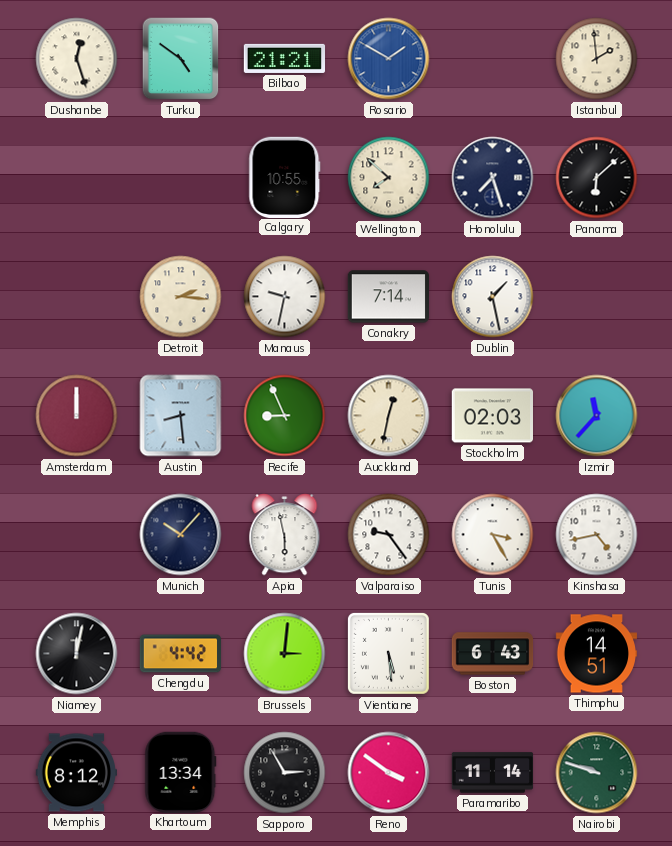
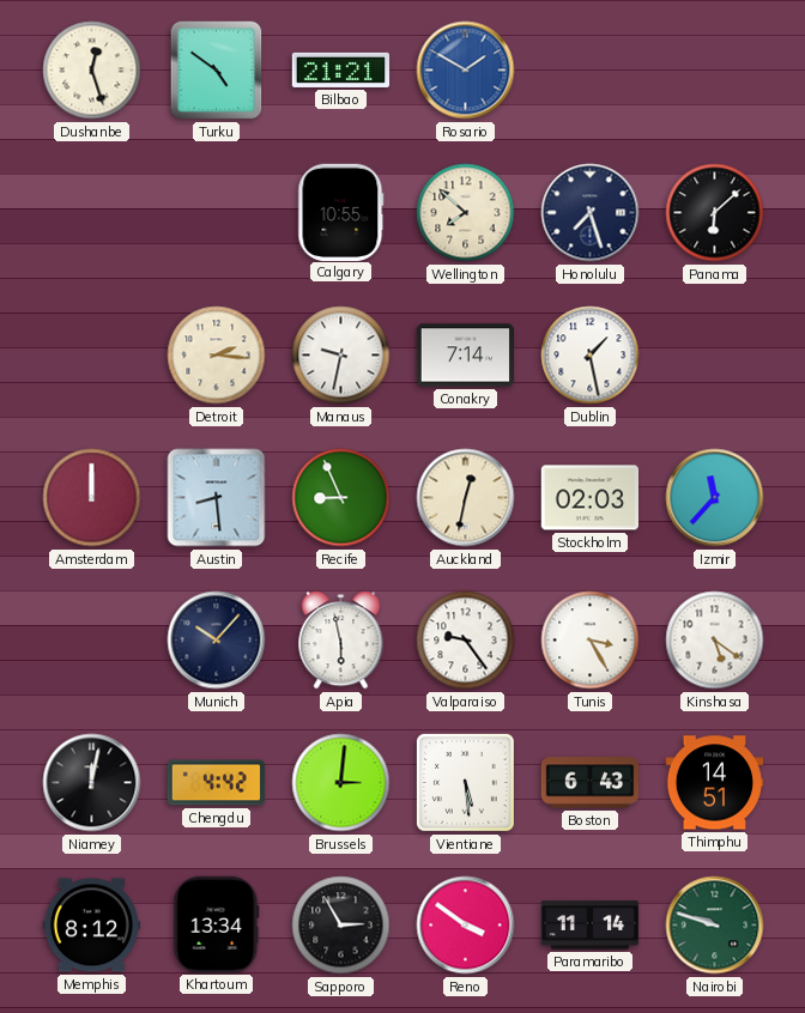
Istanbul: 1:59 -> none
Kinshasa: 4:43 -> 5:21
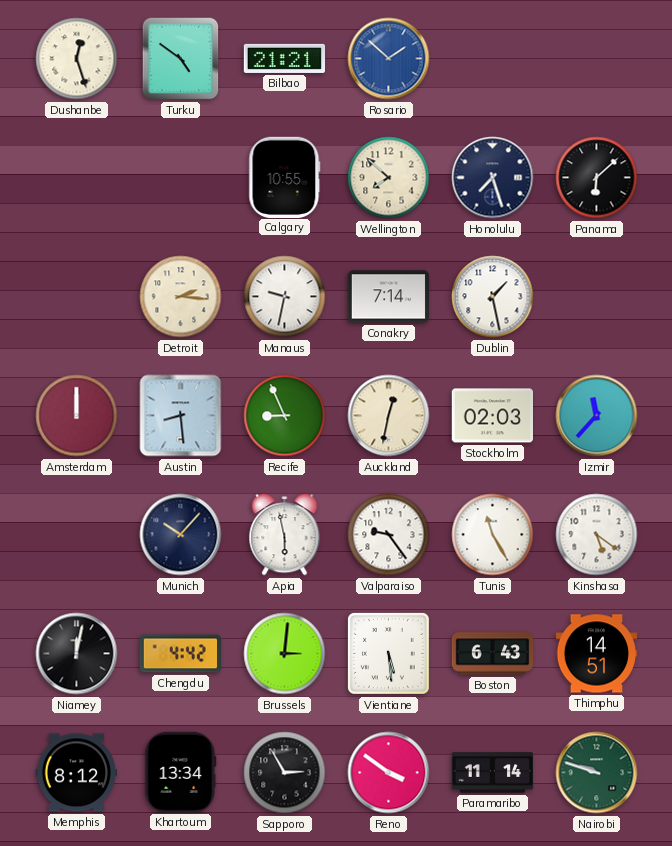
Rosario: 1:50 -> 1:52
Tunis: 3:25 -> 11:25
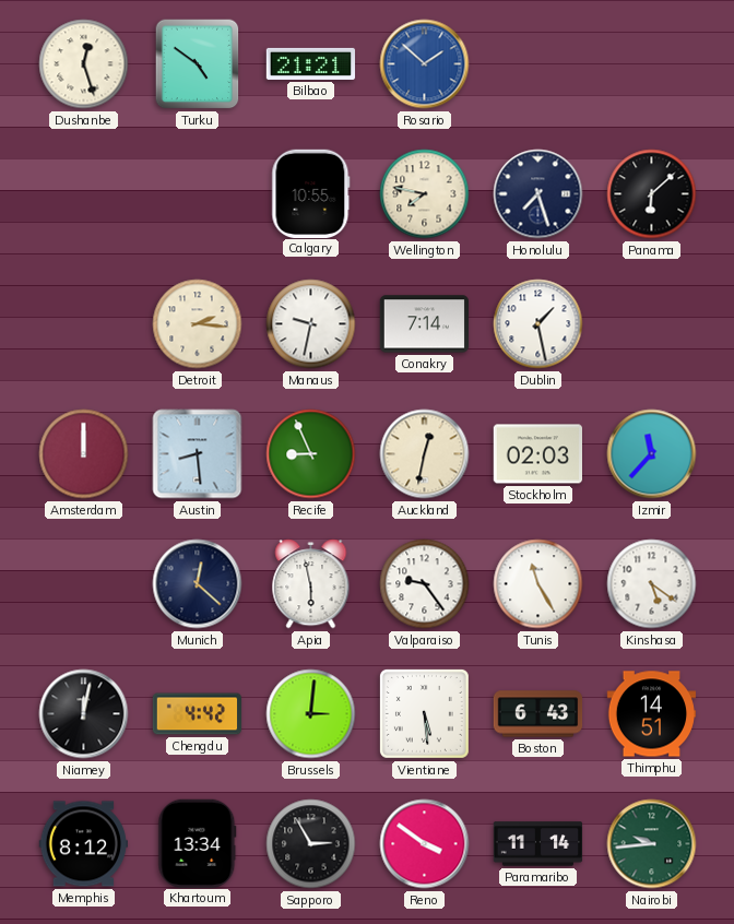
Wellington: 7:52 -> 7:47
Munich: 10:07 -> 12:22
Nairobi: 9:48 -> 9:44
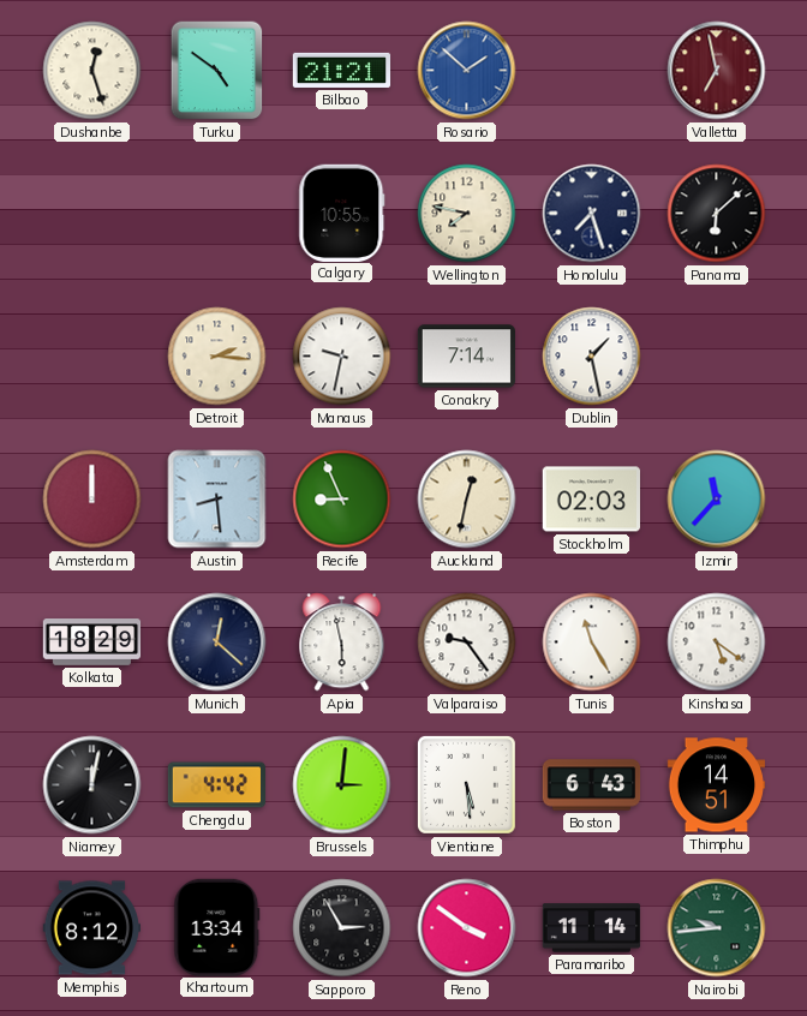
Valletta: none -> 6:58
Kolkata: none -> 18:29
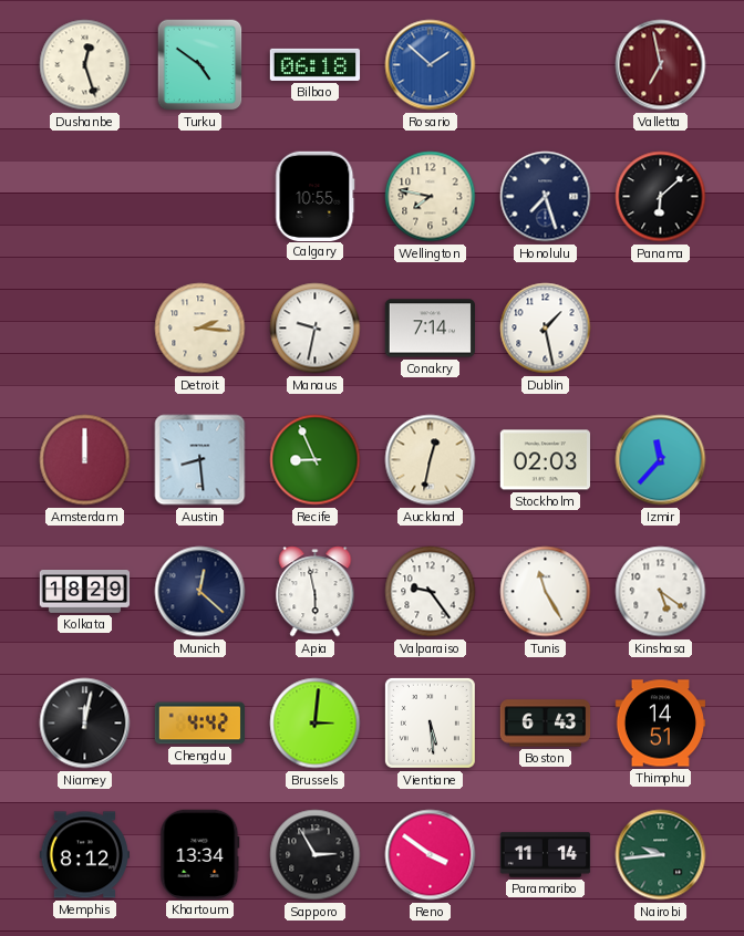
Bilbao: 21:21 -> 06:18
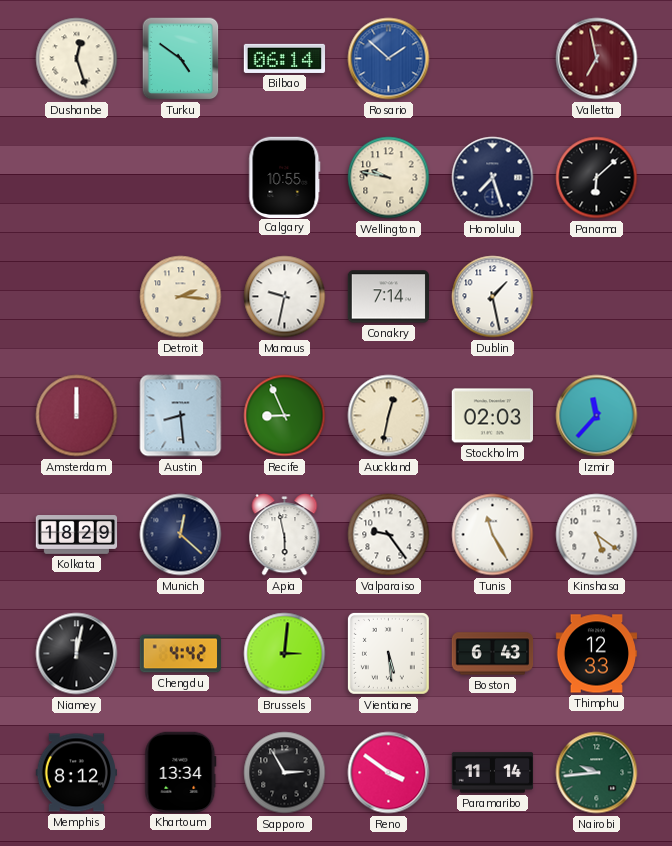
Bilbao: 06:18 -> 06:14
Wellington: 7:47 -> 9:47
Thimphu: 14:51 -> 12:33
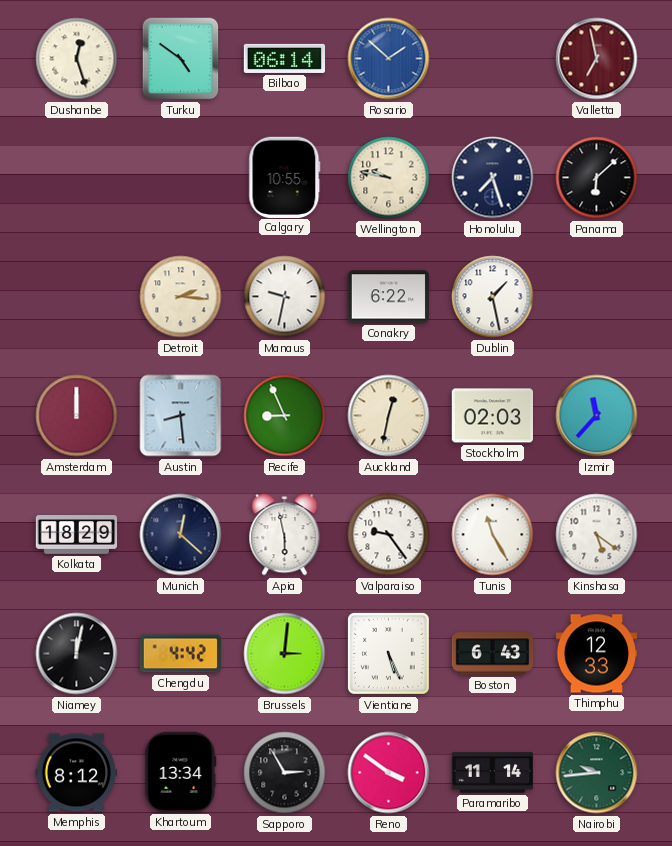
Conakry: 7:14 -> 6:22
Vientiane: 5:29 -> 5:26
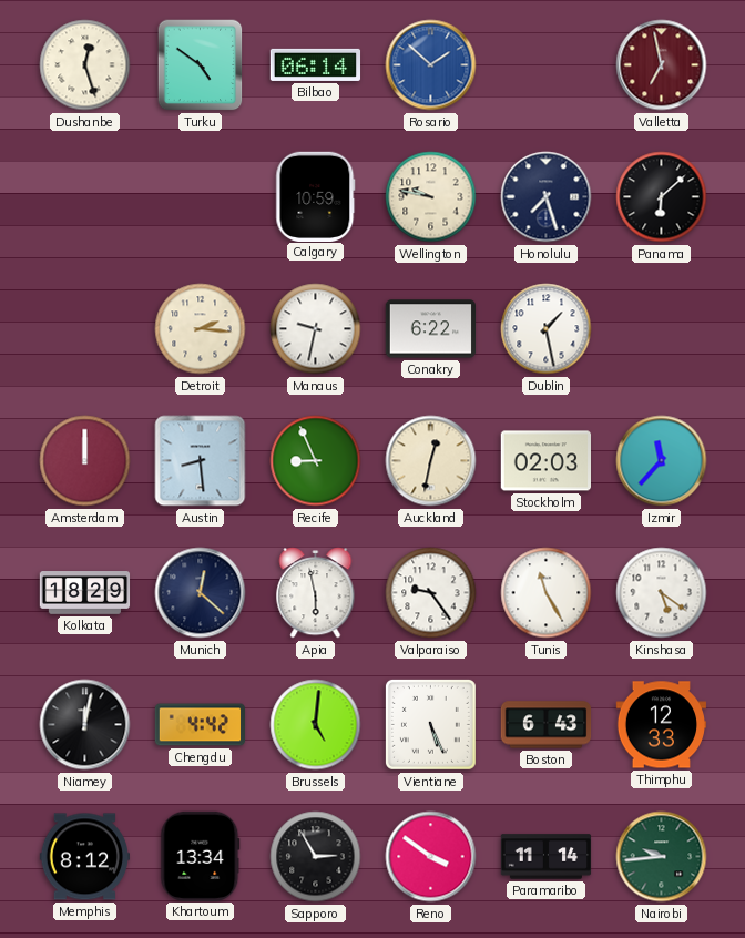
Calgary: 10:55 -> 10:59
Brussels: 3:01 -> 5:01
